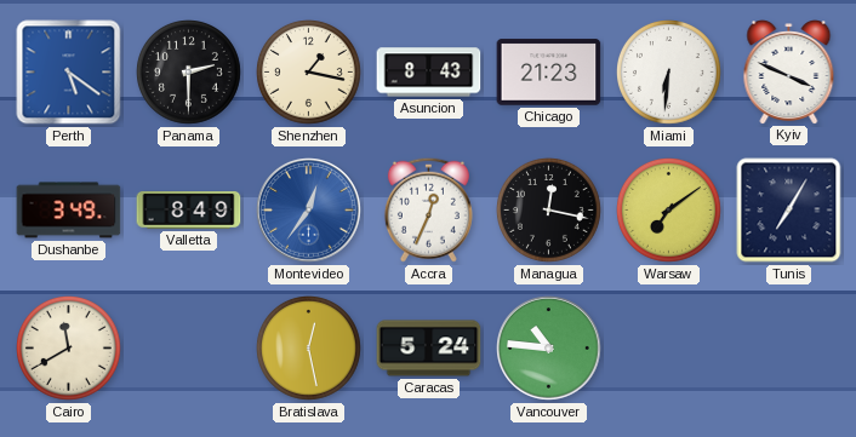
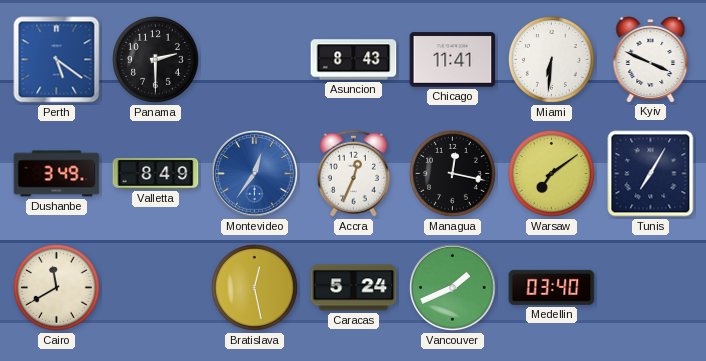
Shenzhen: 1:17 -> none
Chicago: 21:23 -> 11:41
Vancouver: 10:46 -> 1:41
Medellin: none -> 03:40
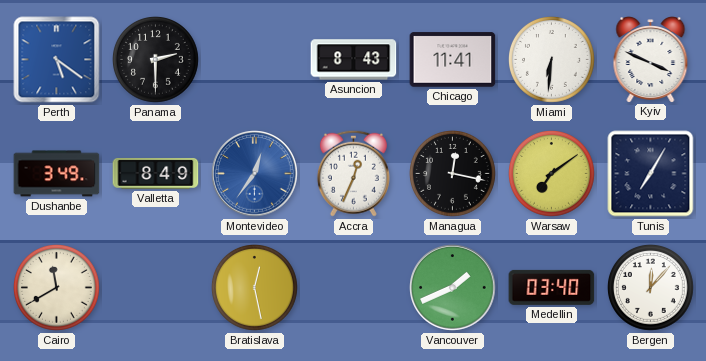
Caracas: 5:24 -> none
Bergen: none -> 12:07
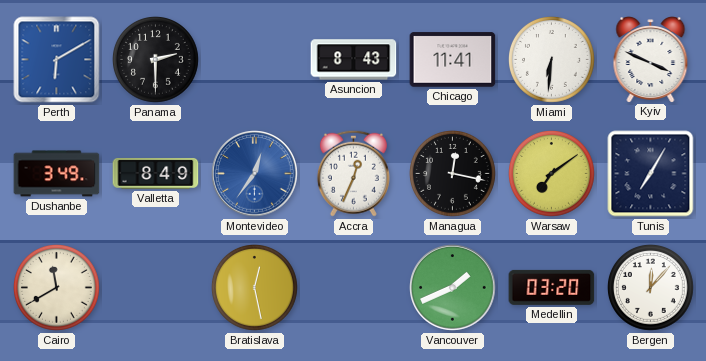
Perth: 5:21 -> 6:10
Medellin: 03:40 -> 03:20
